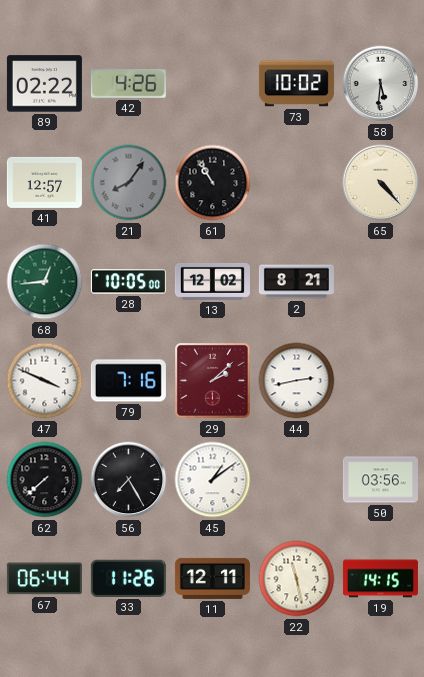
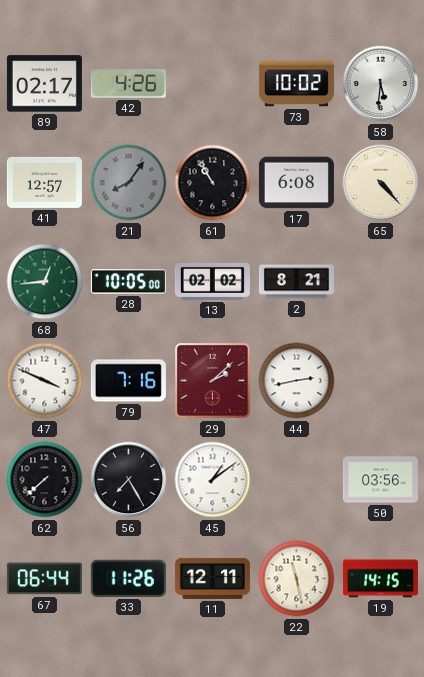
89: 02:22 -> 02:17
17: none -> 6:08
13: 12:02 -> 02:02
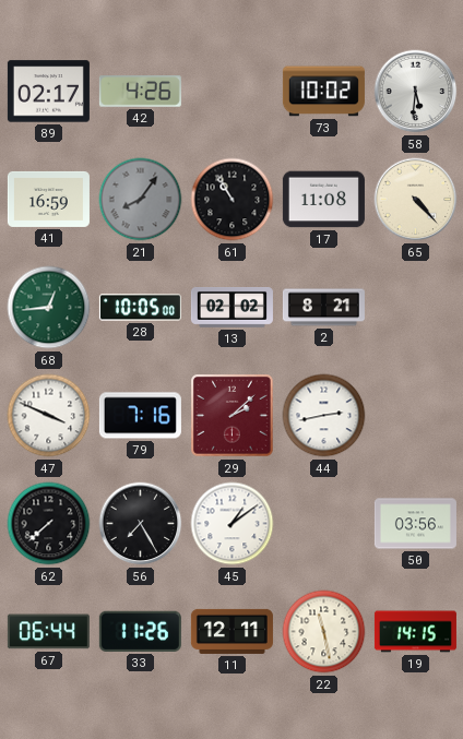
41: 12:57 -> 16:59
17: 6:08 -> 11:08
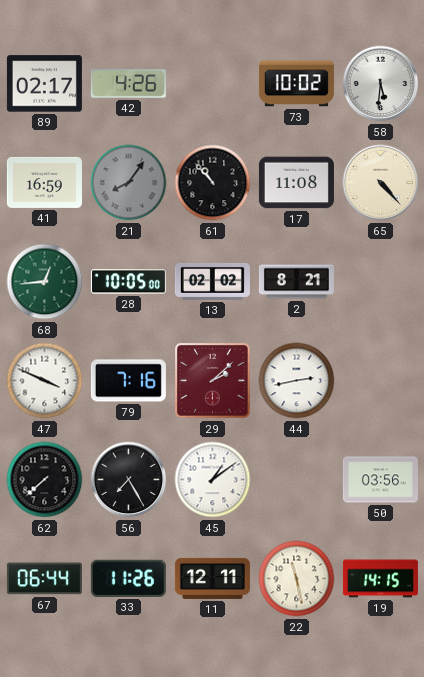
61: 10:55 -> 10:53
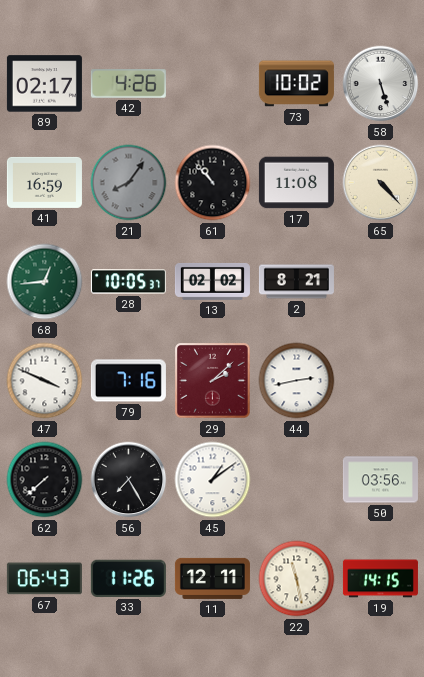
58: 5:31 -> 5:27
28: 10:05:00 -> 10:05:37
67: 06:44 -> 06:43
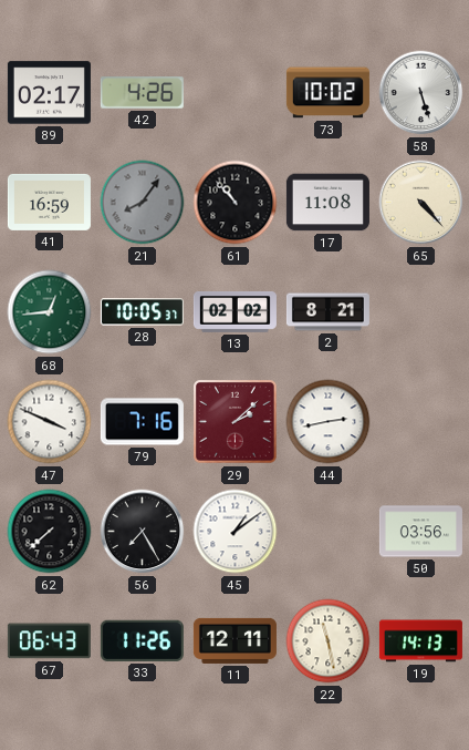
19: 14:15 -> 14:13
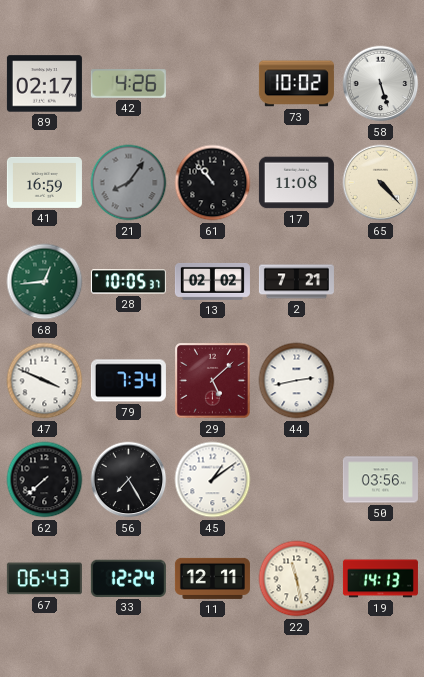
2: 8:21 -> 7:21
79: 7:16 -> 7:34
29: 2:08 -> 5:08
33: 11:26 -> 12:24
